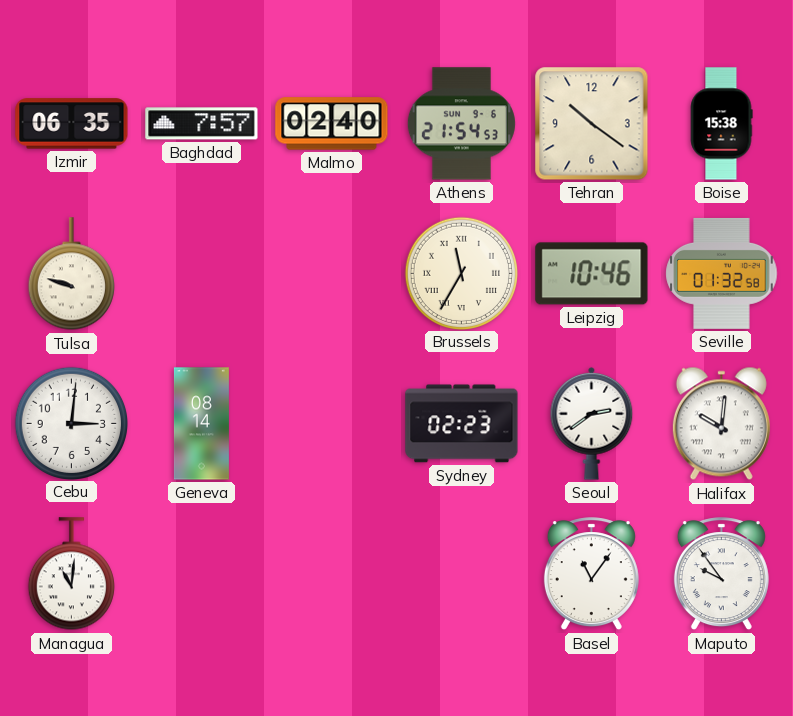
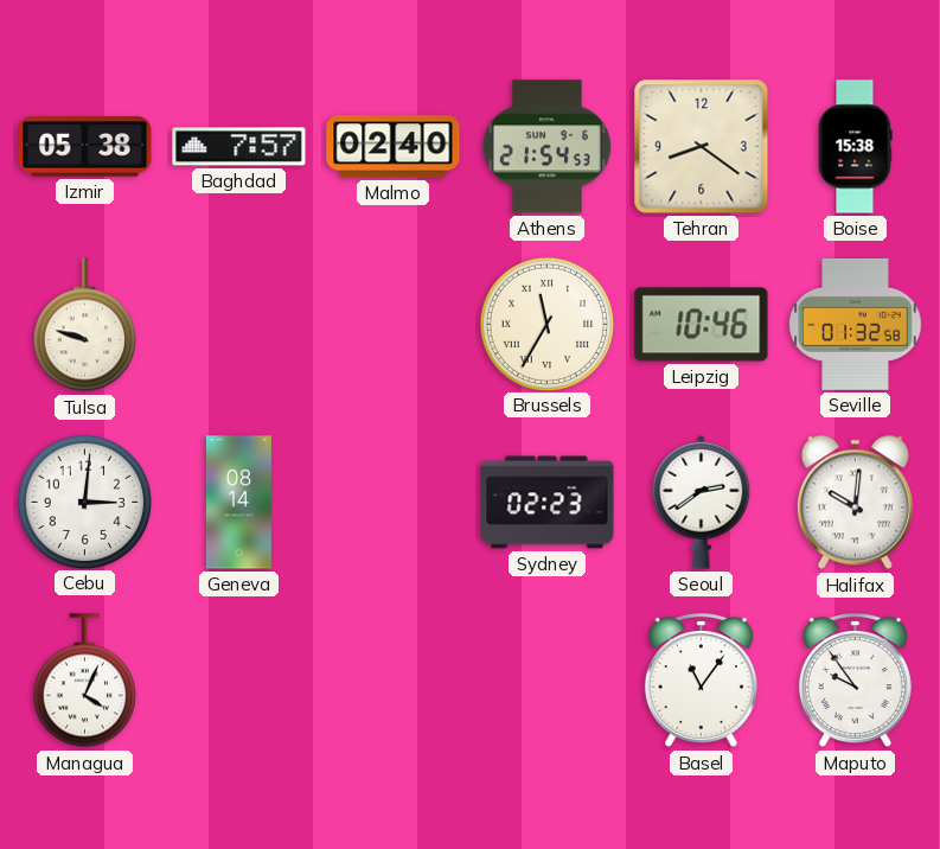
Izmir: 06:35 -> 05:38
Tehran: 10:21 -> 8:21
Managua: 11:01 -> 4:04
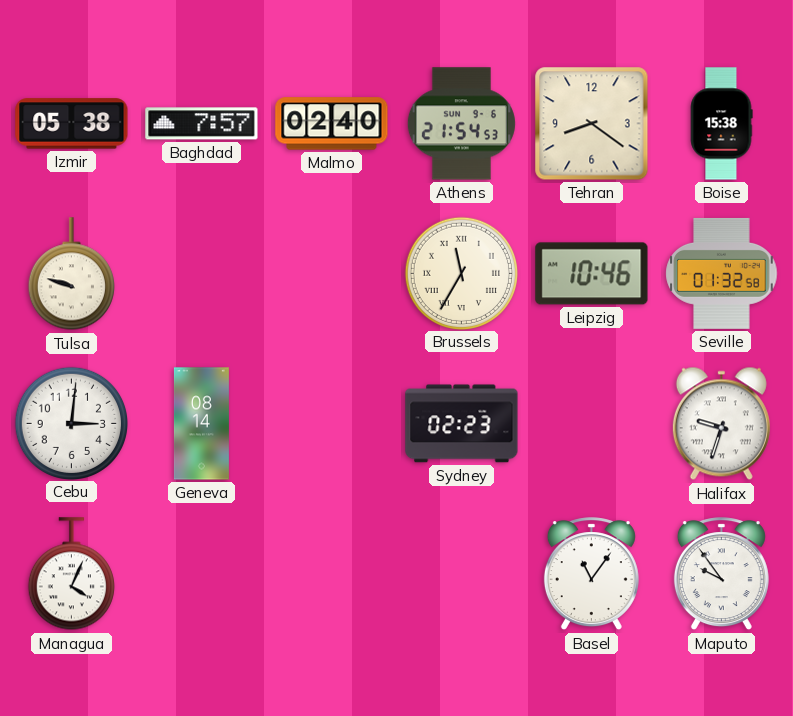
Seoul: 2:39 -> none
Halifax: 10:01 -> 9:33
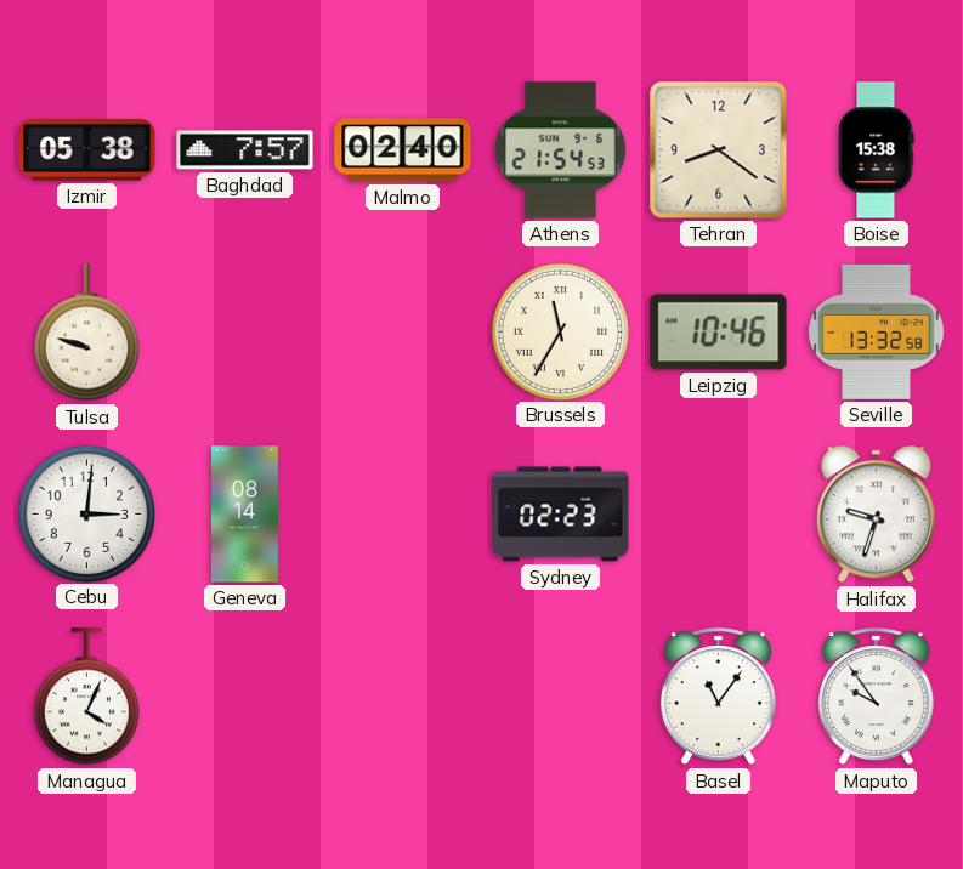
Seville: 01:32 -> 13:32
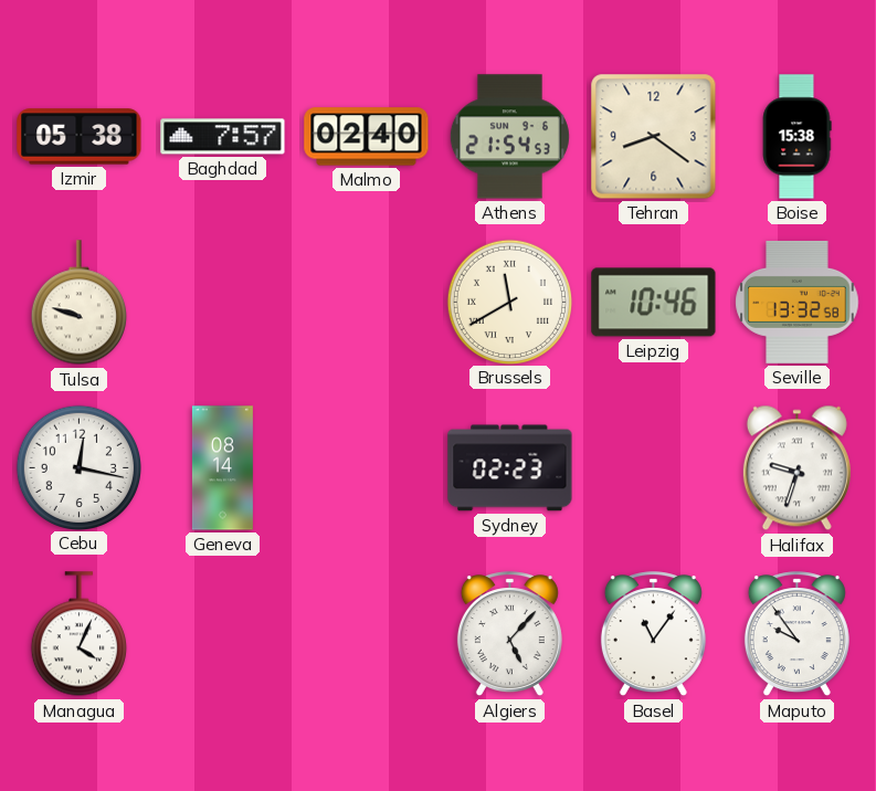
Brussels: 11:35 -> 11:40
Cebu: 3:01 -> 12:17
Algiers: none -> 5:07
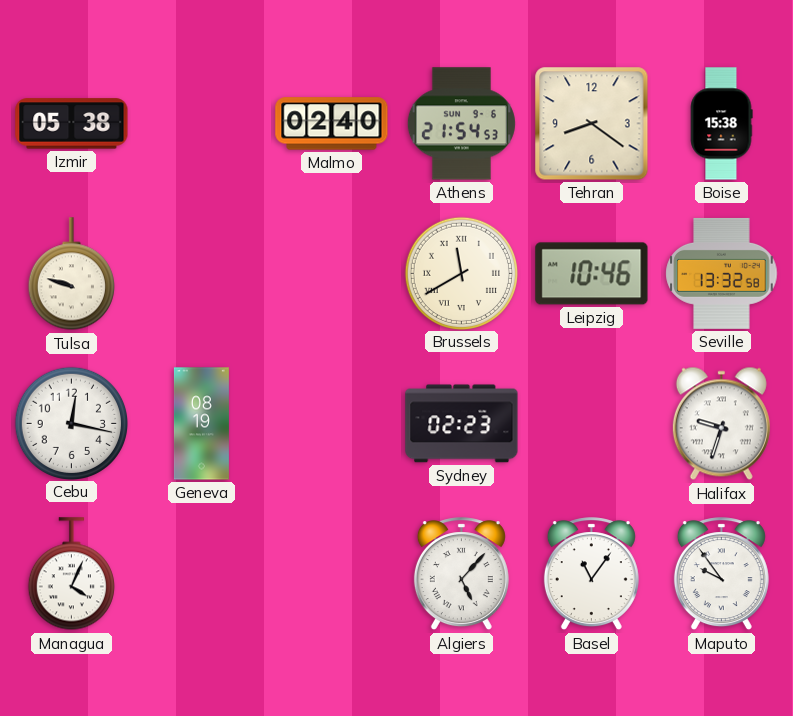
Baghdad: 7:57 -> none
Geneva: 08:14 -> 08:19
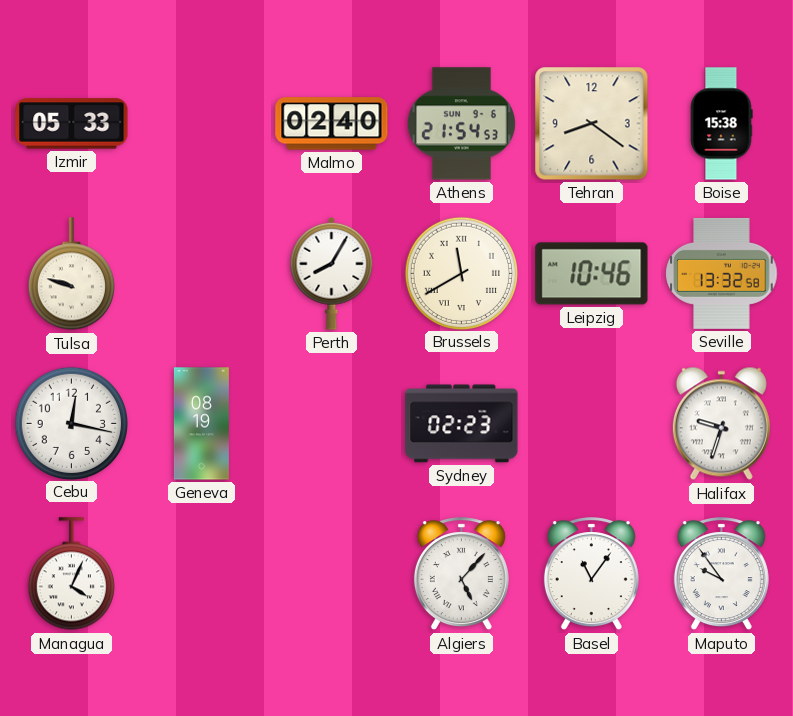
Izmir: 05:38 -> 05:33
Perth: none -> 8:05
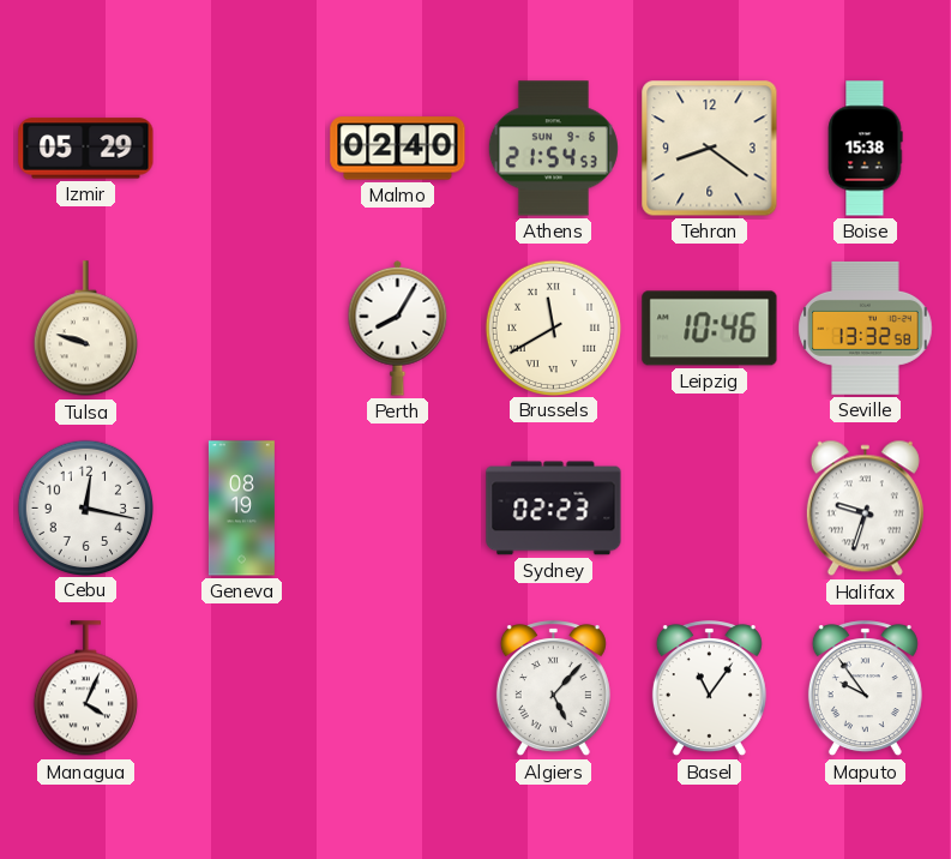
Izmir: 05:33 -> 05:29
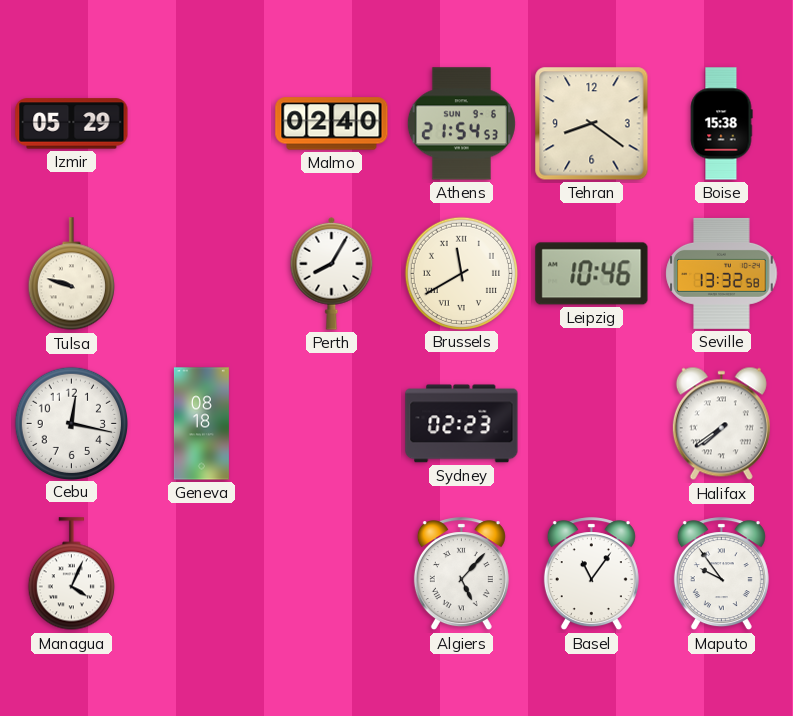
Geneva: 08:19 -> 08:18
Halifax: 9:33 -> 7:39
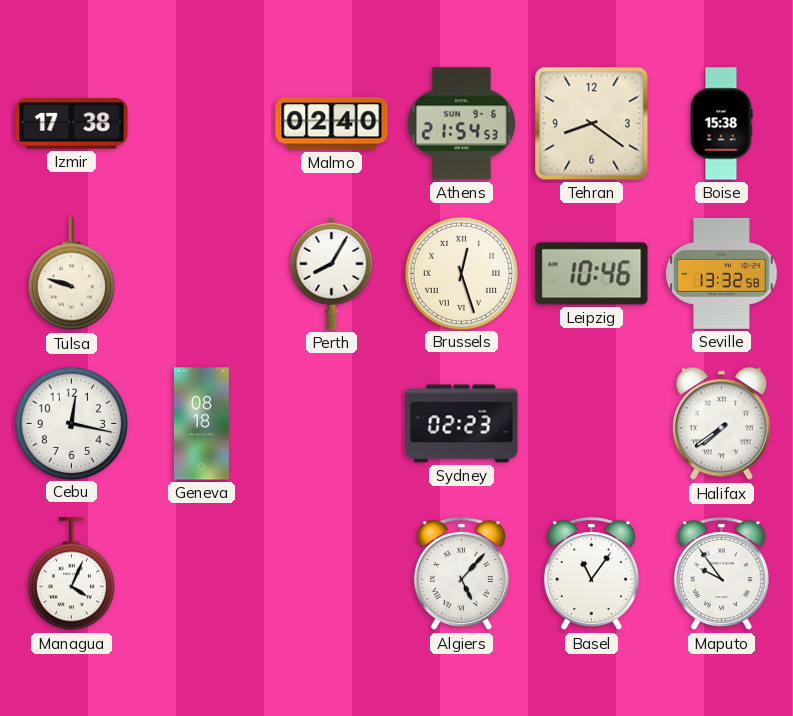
Izmir: 05:29 -> 17:38
Brussels: 11:40 -> 12:27
